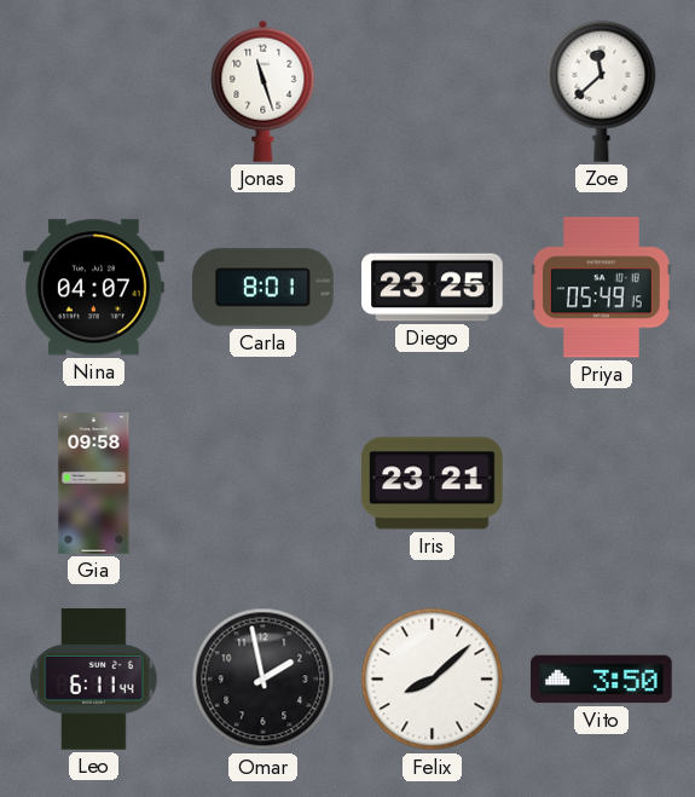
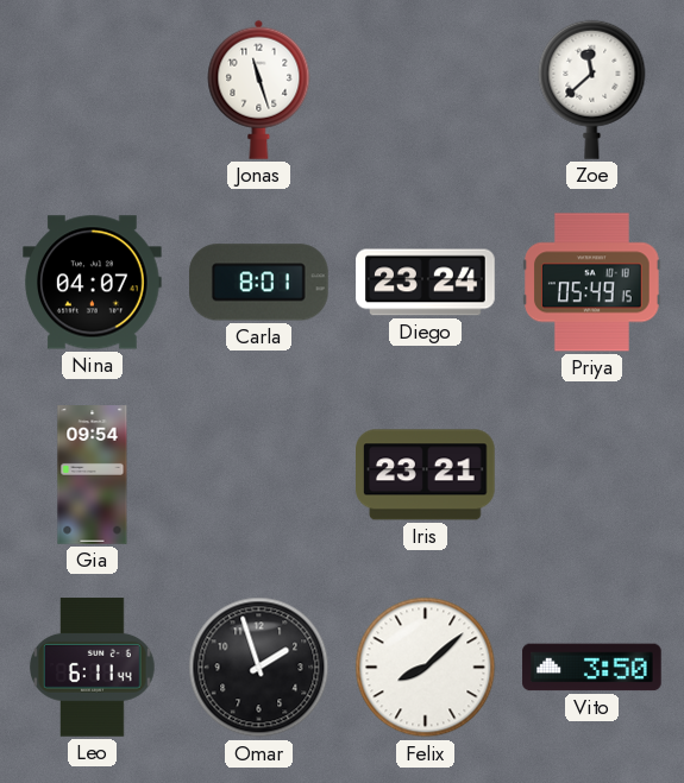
Diego: 23:25 -> 23:24
Gia: 09:58 -> 09:54
Omar: 1:58 -> 1:57
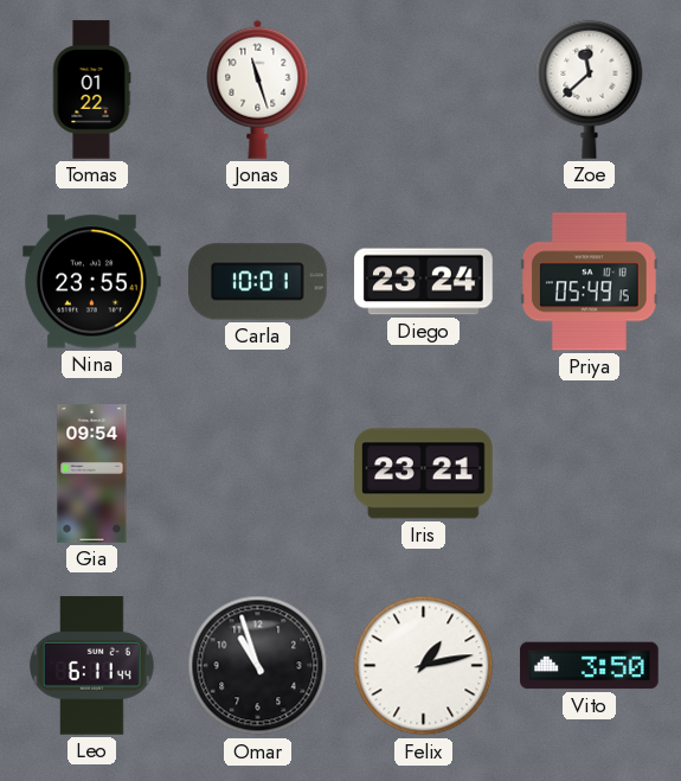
Tomas: none -> 01:22
Nina: 04:07 -> 23:55
Carla: 8:01 -> 10:01
Omar: 1:57 -> 10:57
Felix: 8:08 -> 1:13
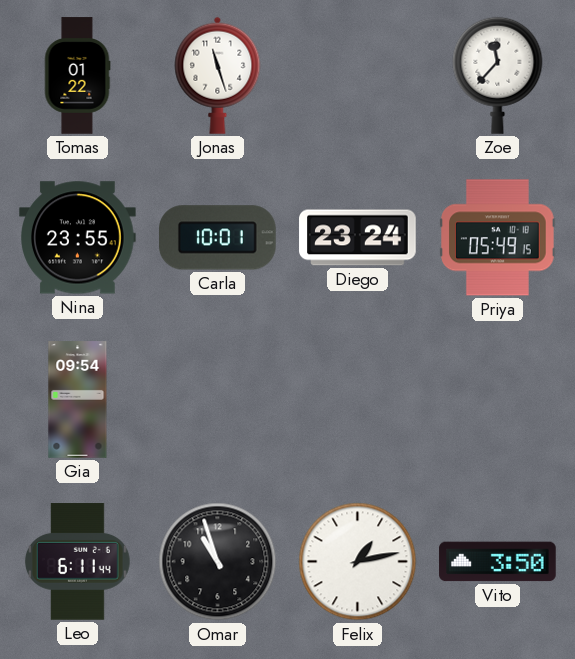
Zoe: 11:38 -> 11:37
Iris: 23:21 -> none
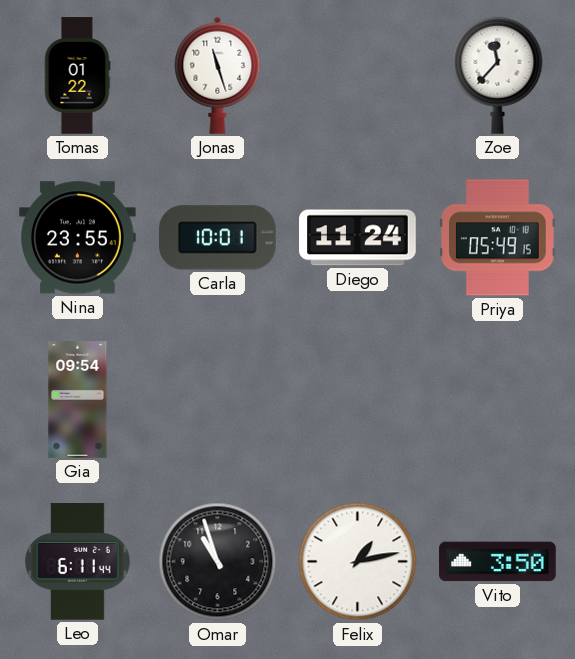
Diego: 23:24 -> 11:24
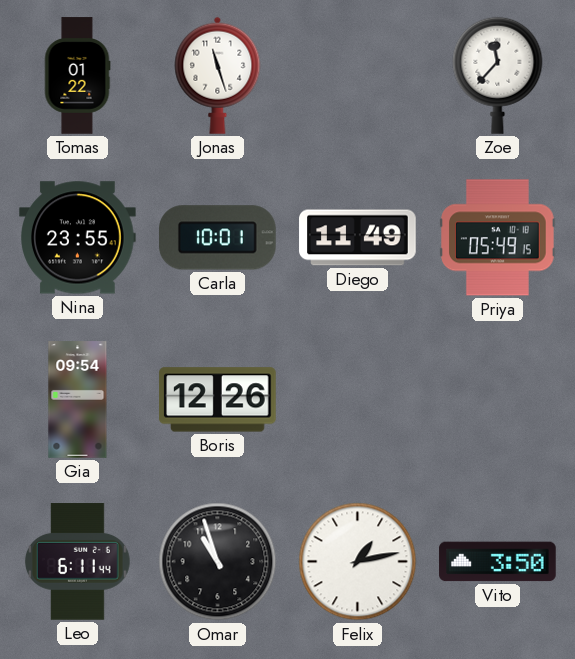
Diego: 11:24 -> 11:49
Boris: none -> 12:26
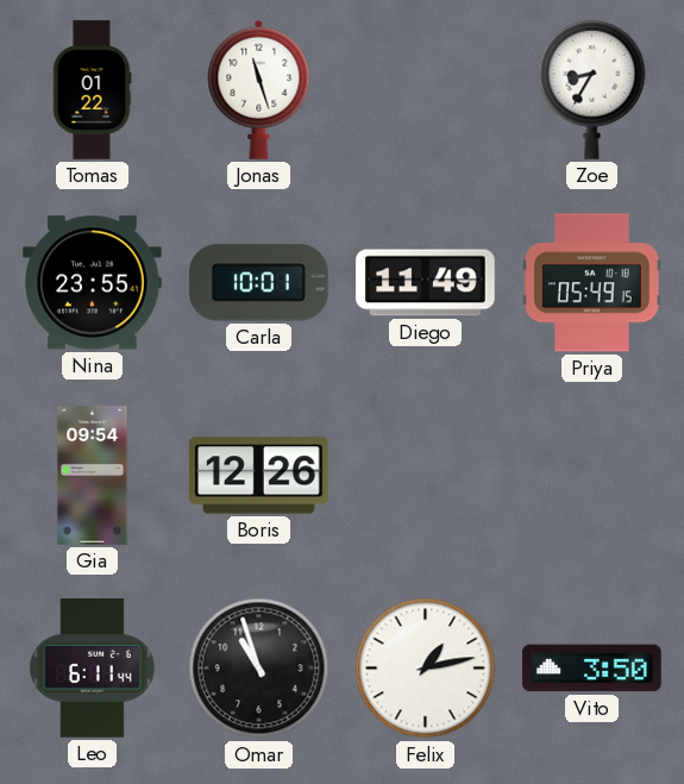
Zoe: 11:37 -> 8:35
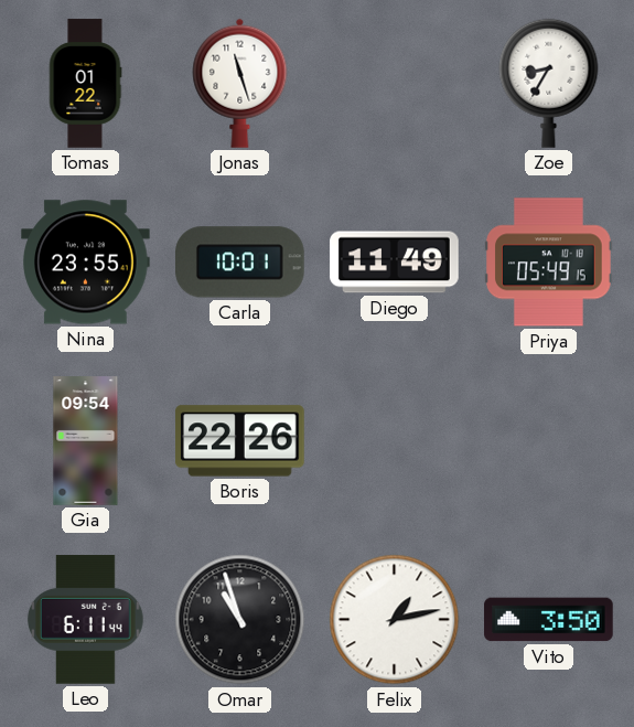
Boris: 12:26 -> 22:26
